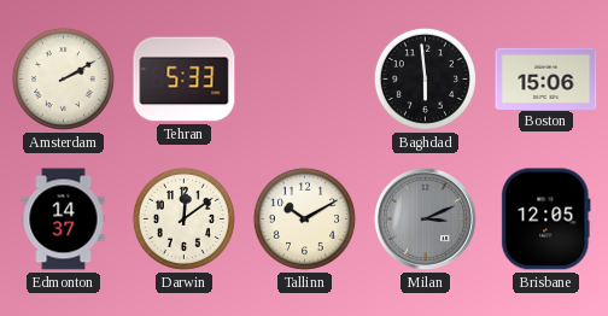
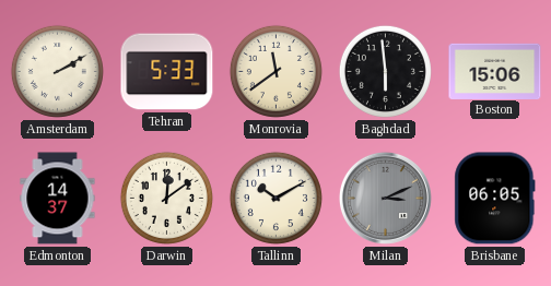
Monrovia: none -> 11:39
Brisbane: 12:05 -> 06:05
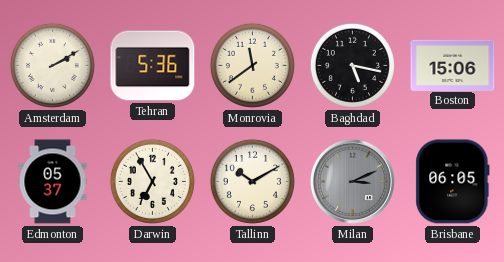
Tehran: 5:33 -> 5:36
Baghdad: 5:59 -> 5:17
Edmonton: 14:37 -> 05:37
Darwin: 12:09 -> 6:55
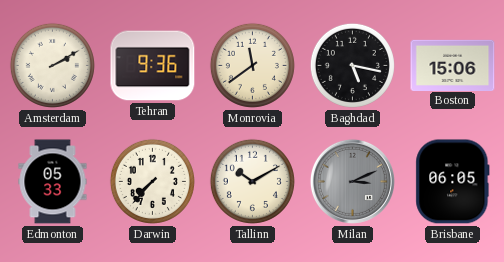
Tehran: 5:36 -> 9:36
Edmonton: 05:37 -> 05:33
Darwin: 6:55 -> 7:37
